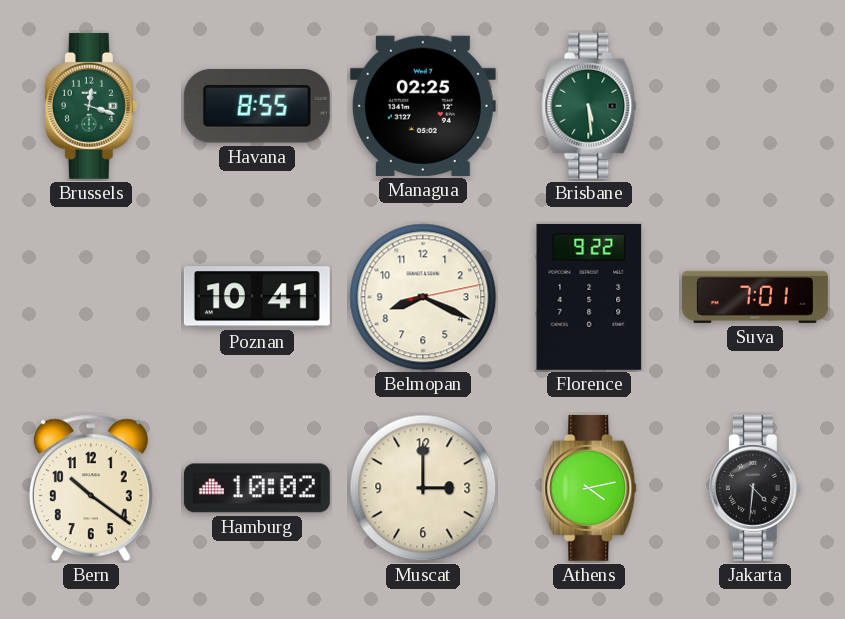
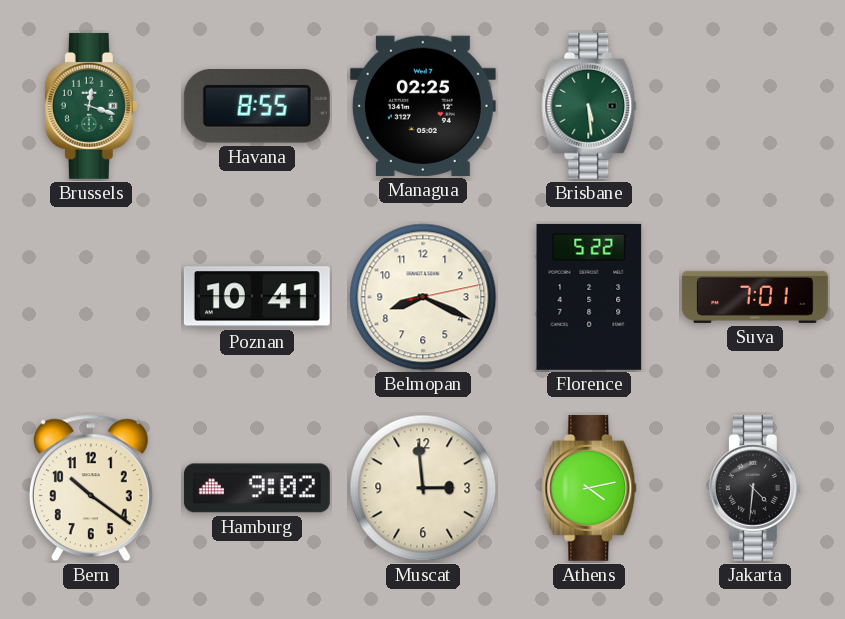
Florence: 9:22 -> 5:22
Hamburg: 10:02 -> 9:02
Muscat: 3:00 -> 2:59
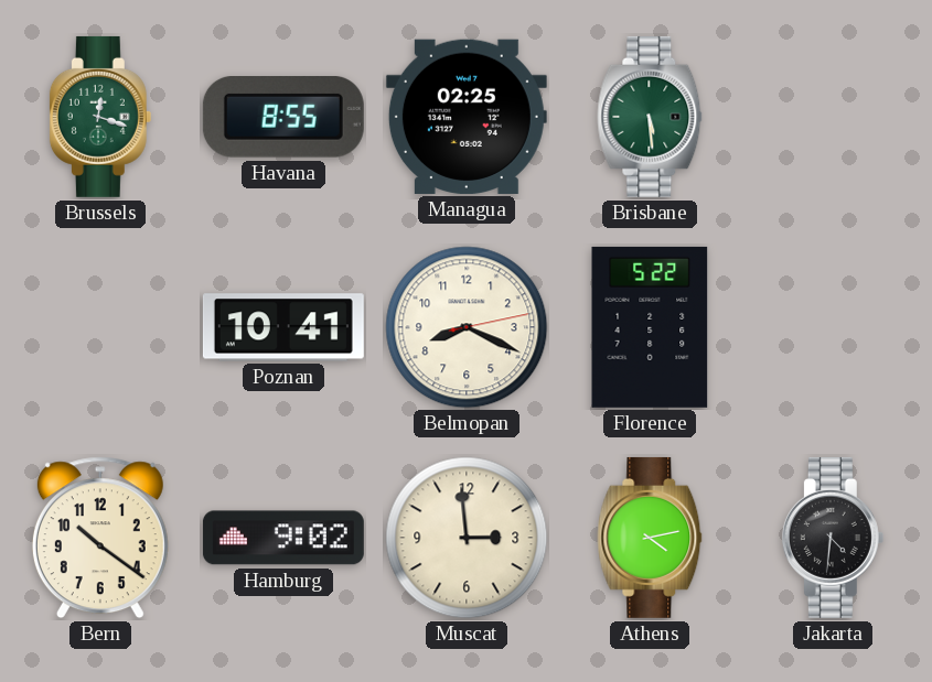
Suva: 7:01 -> none
